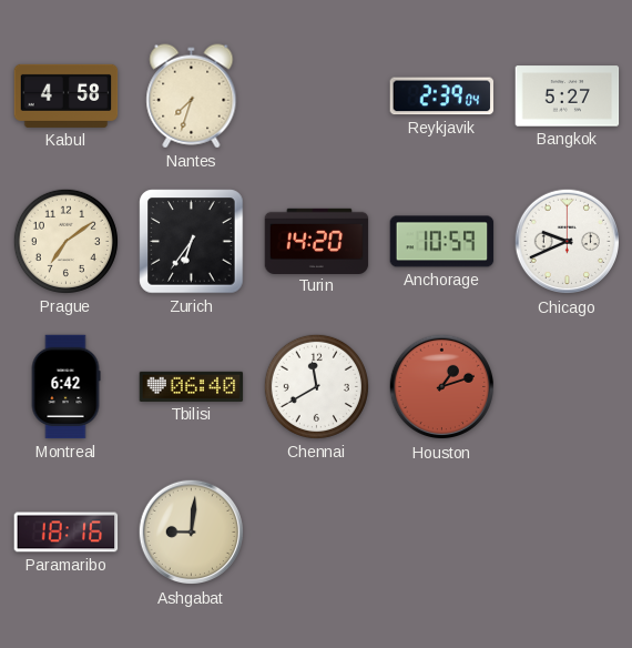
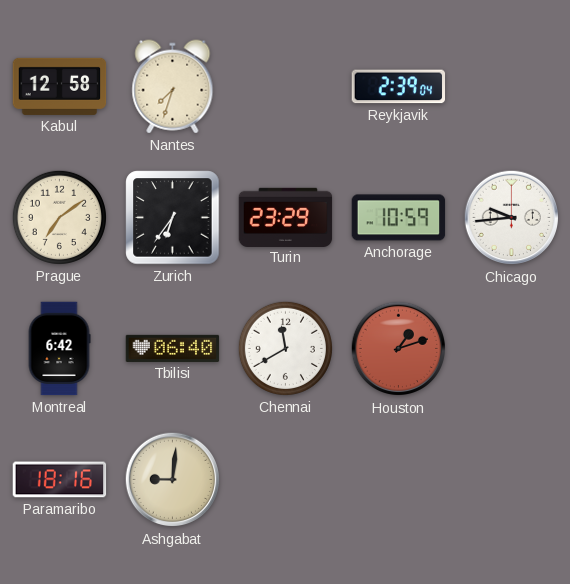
Kabul: 4:58 -> 12:58
Bangkok: 5:27 -> none
Turin: 14:20 -> 23:29
Chicago: 9:41 -> 9:44
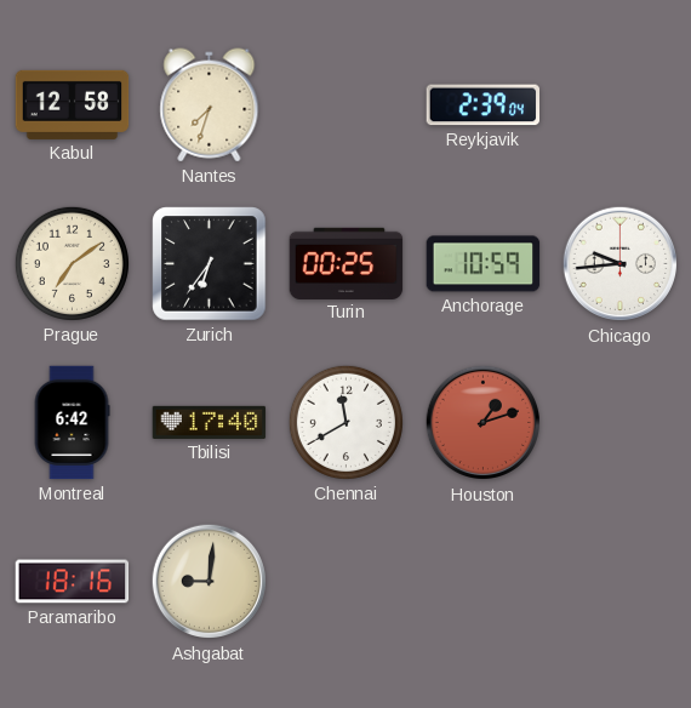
Turin: 23:29 -> 00:25
Tbilisi: 06:40 -> 17:40
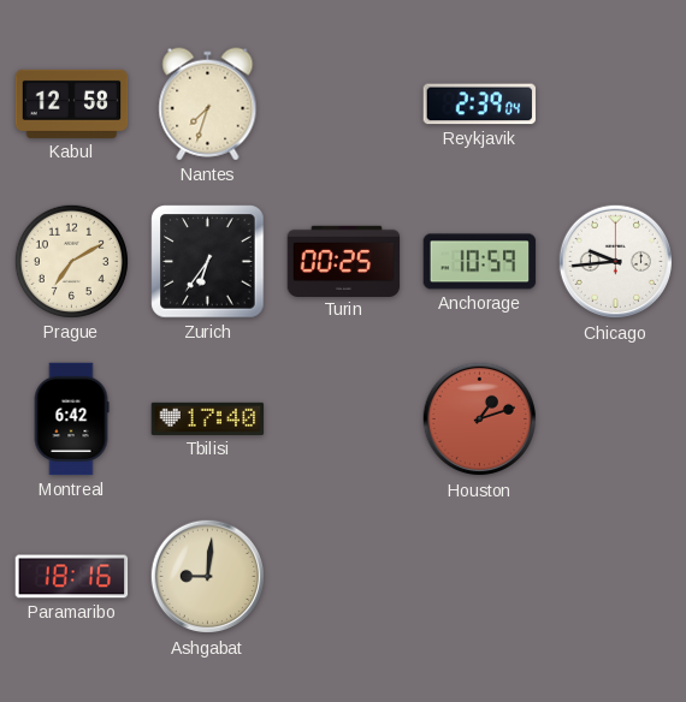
Prague: 7:09 -> 7:10
Chennai: 11:40 -> none
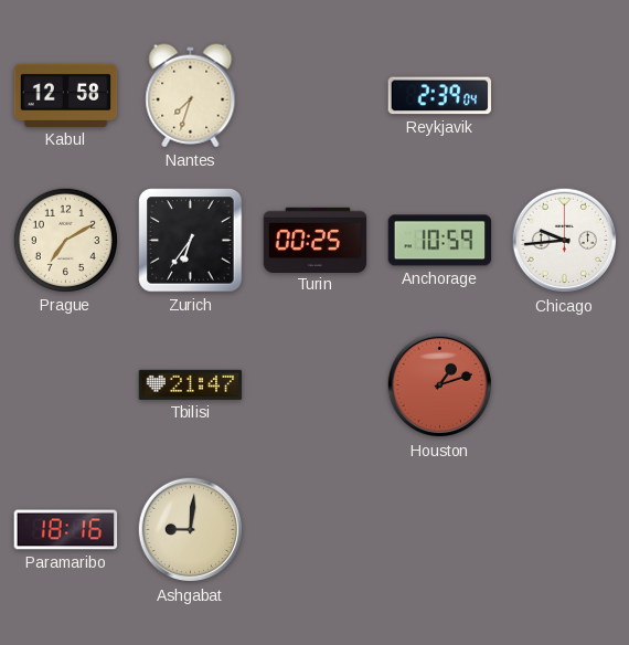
Montreal: 6:42 -> none
Tbilisi: 17:40 -> 21:47
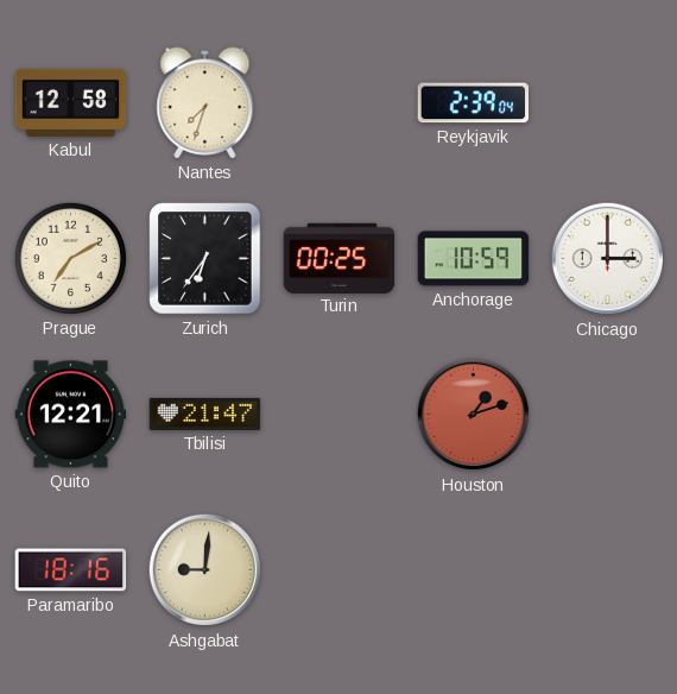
Chicago: 9:44 -> 3:00
Quito: none -> 12:21
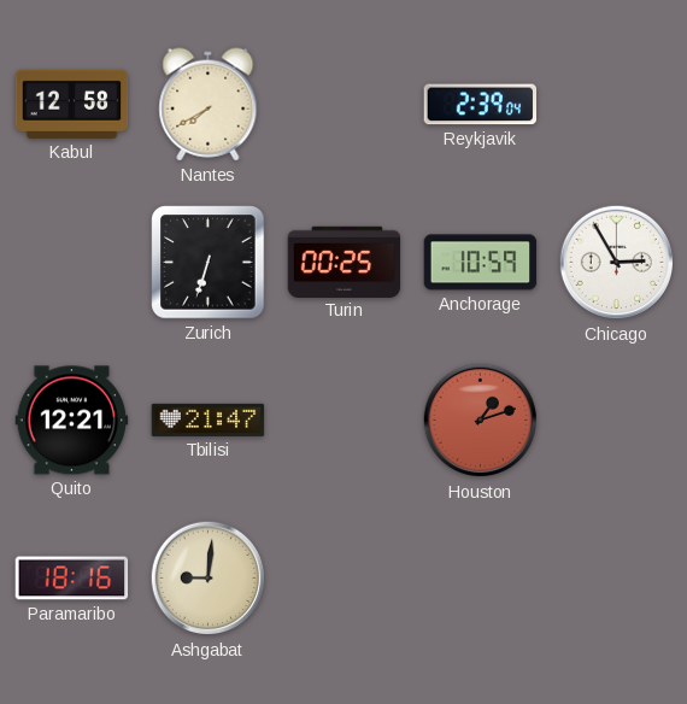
Nantes: 7:33 -> 7:40
Prague: 7:10 -> none
Zurich: 6:36 -> 6:33
Chicago: 3:00 -> 2:55
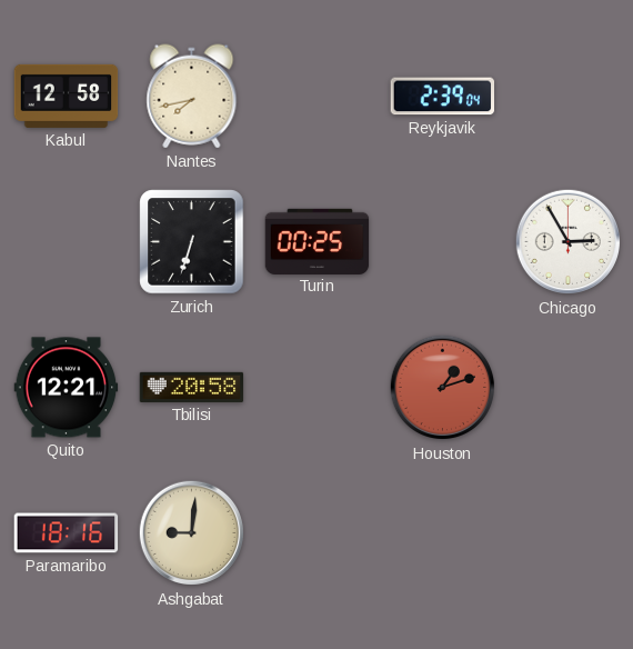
Nantes: 7:40 -> 7:43
Anchorage: 10:59 -> none
Tbilisi: 21:47 -> 20:58
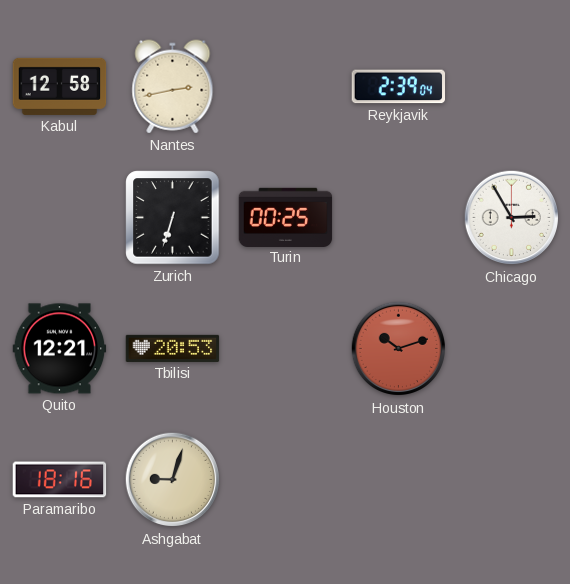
Nantes: 7:43 -> 2:43
Tbilisi: 20:58 -> 20:53
Houston: 1:12 -> 10:12
Ashgabat: 9:01 -> 9:03
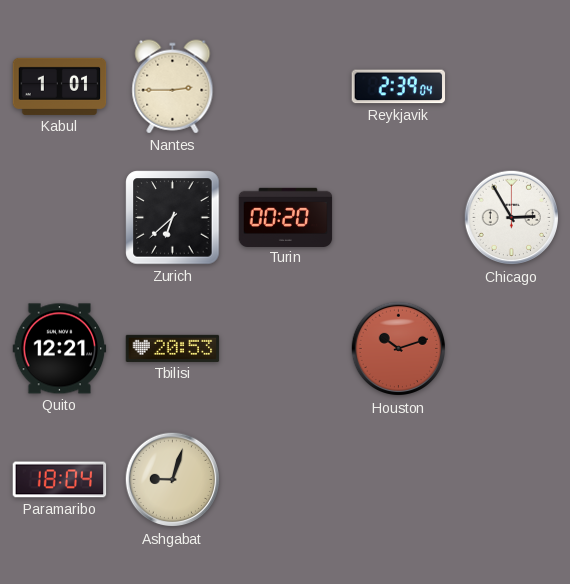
Kabul: 12:58 -> 1:01
Nantes: 2:43 -> 2:45
Zurich: 6:33 -> 6:38
Turin: 00:25 -> 00:20
Paramaribo: 18:16 -> 18:04
